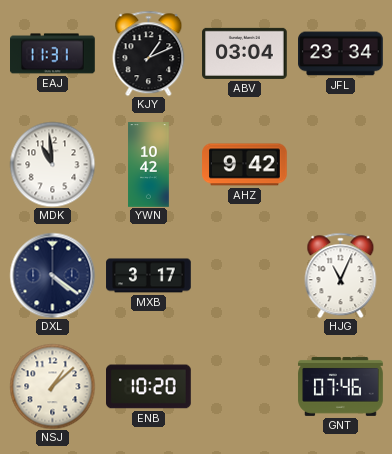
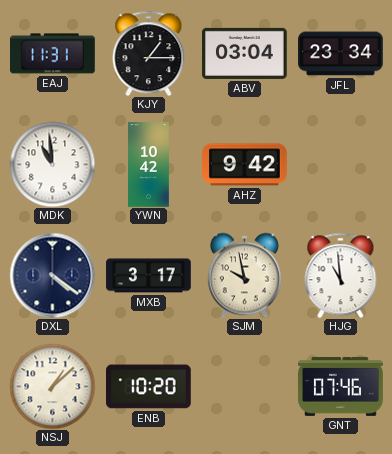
KJY: 1:11 -> 1:15
SJM: none -> 9:58
HJG: 11:04 -> 10:59
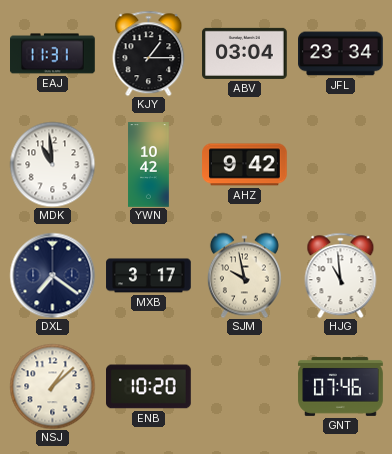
DXL: 4:21 -> 7:21
